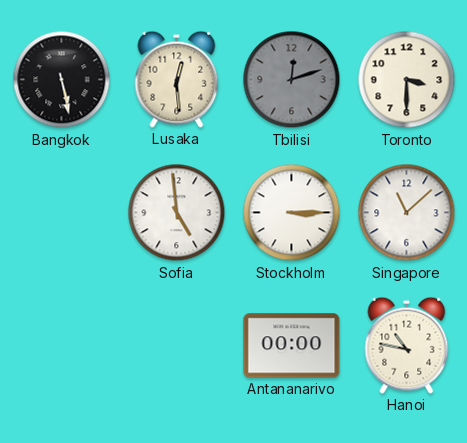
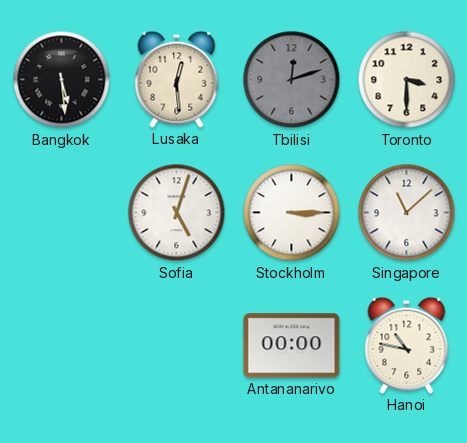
Bangkok: 5:28 -> 5:29
Sofia: 4:59 -> 5:03
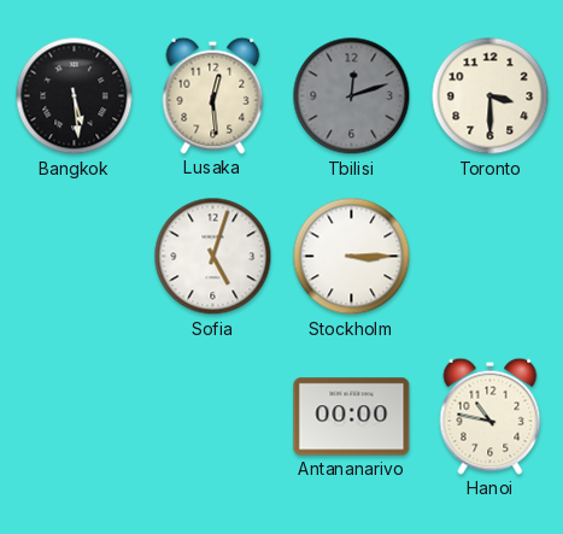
Singapore: 11:08 -> none
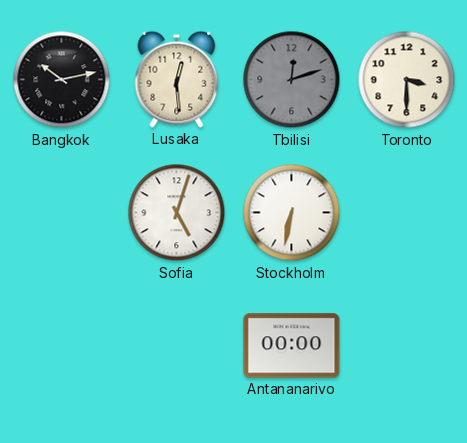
Bangkok: 5:29 -> 10:13
Stockholm: 3:15 -> 6:32
Hanoi: 10:47 -> none
